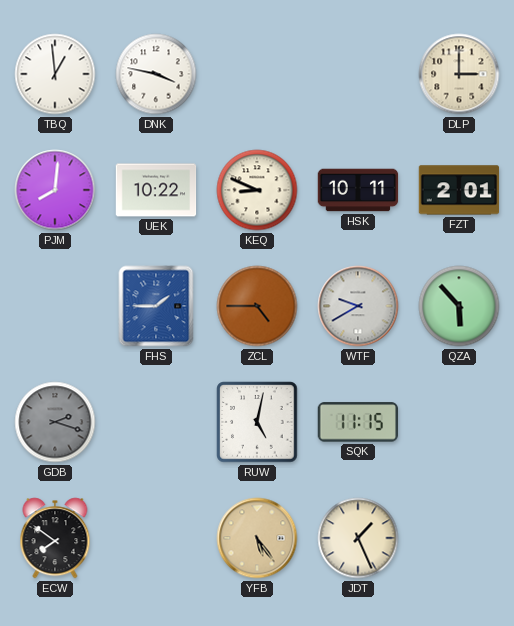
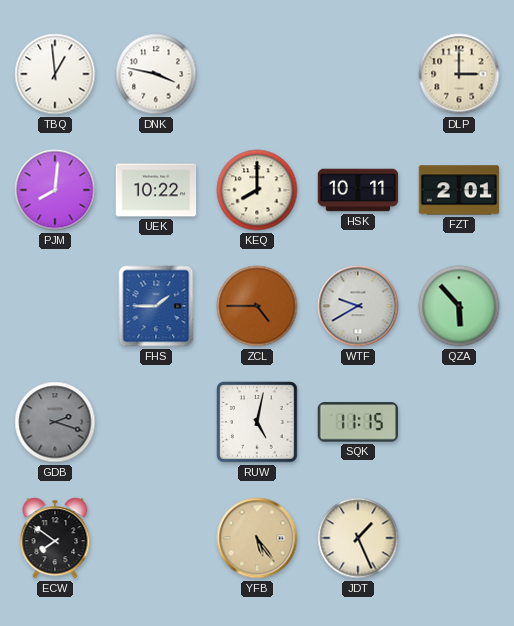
KEQ: 8:49 -> 8:00
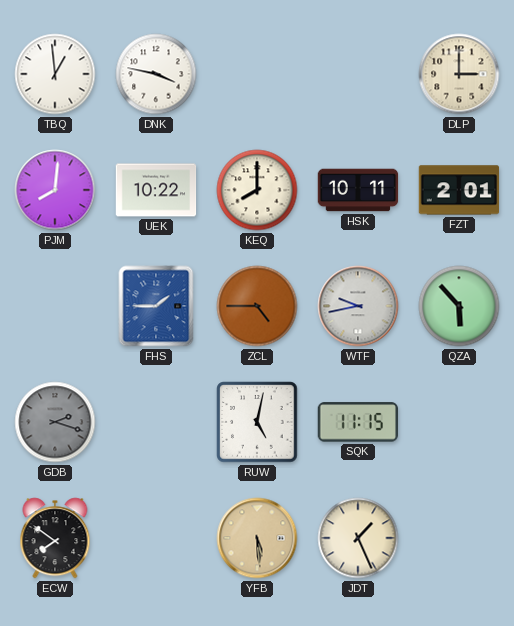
WTF: 9:40 -> 9:43
YFB: 5:24 -> 5:29
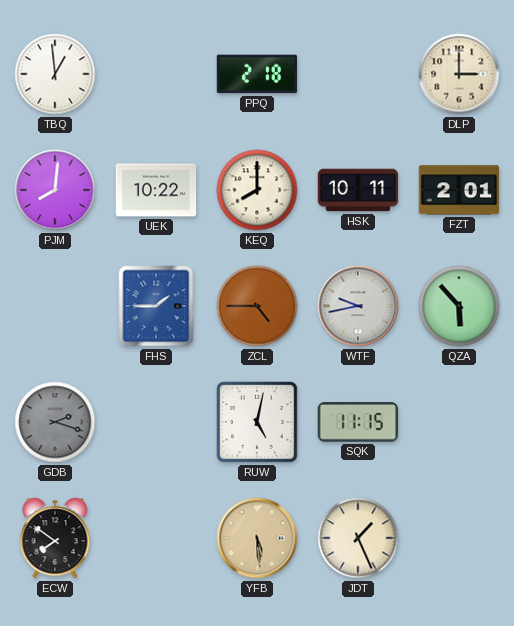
DNK: 3:47 -> none
PPQ: none -> 2:18
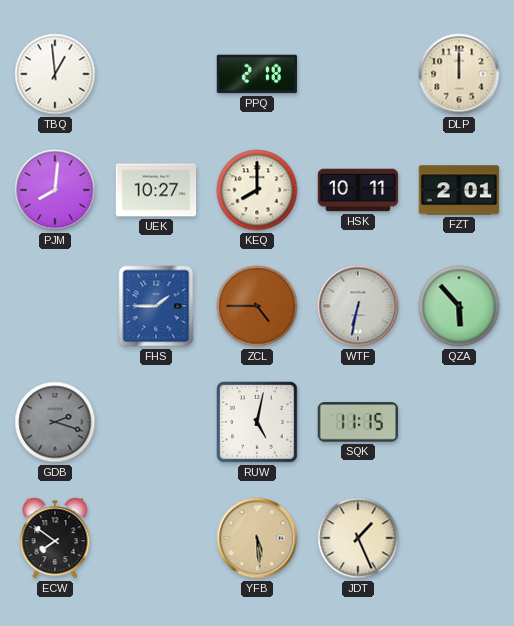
DLP: 3:00 -> 12:00
UEK: 10:22 -> 10:27
WTF: 9:43 -> 6:32
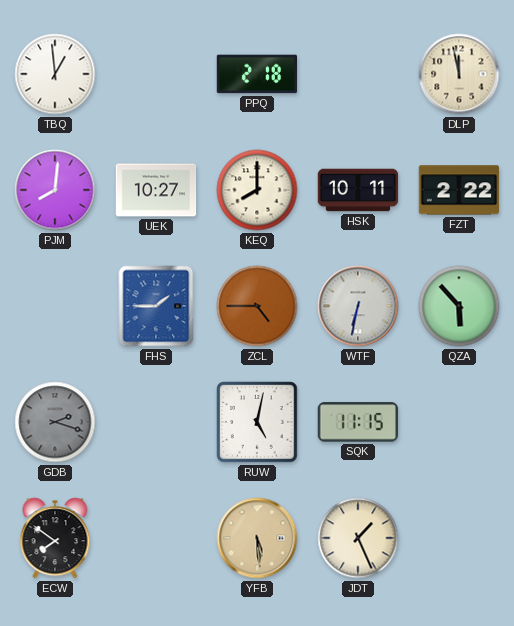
DLP: 12:00 -> 11:58
FZT: 2:01 -> 2:22
